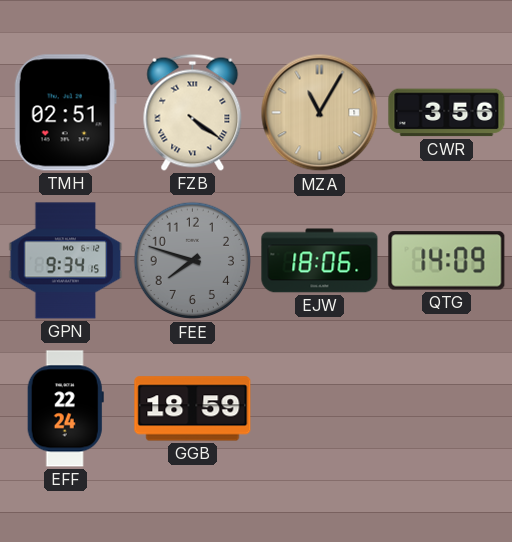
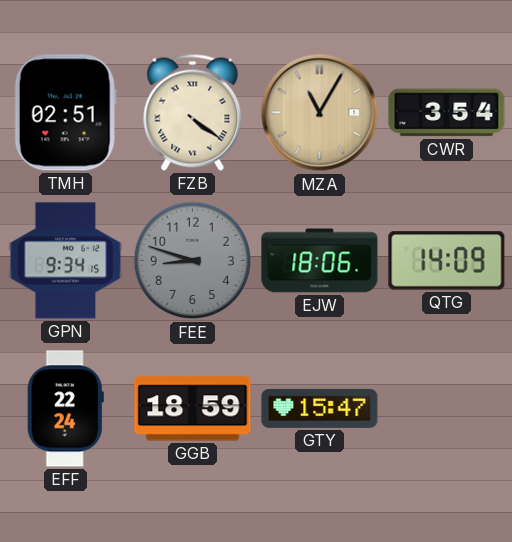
CWR: 3:56 -> 3:54
FEE: 7:48 -> 8:48
GTY: none -> 15:47
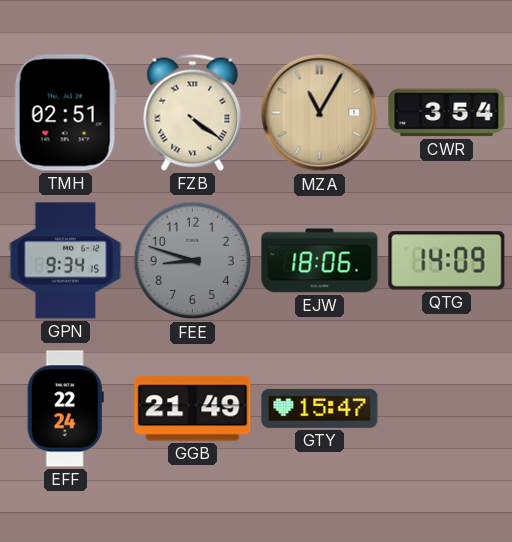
GGB: 18:59 -> 21:49
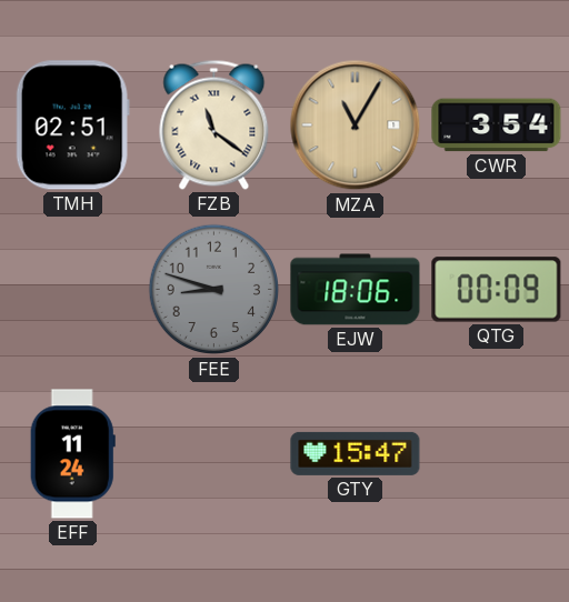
FZB: 4:21 -> 11:21
GPN: 9:34 -> none
QTG: 14:09 -> 00:09
EFF: 22:24 -> 11:24
GGB: 21:49 -> none
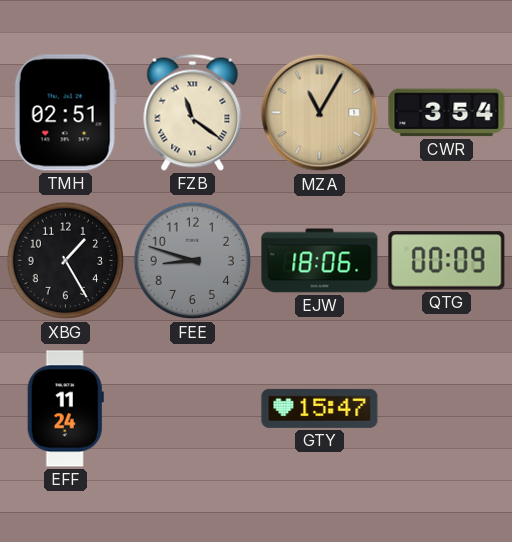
XBG: none -> 1:25
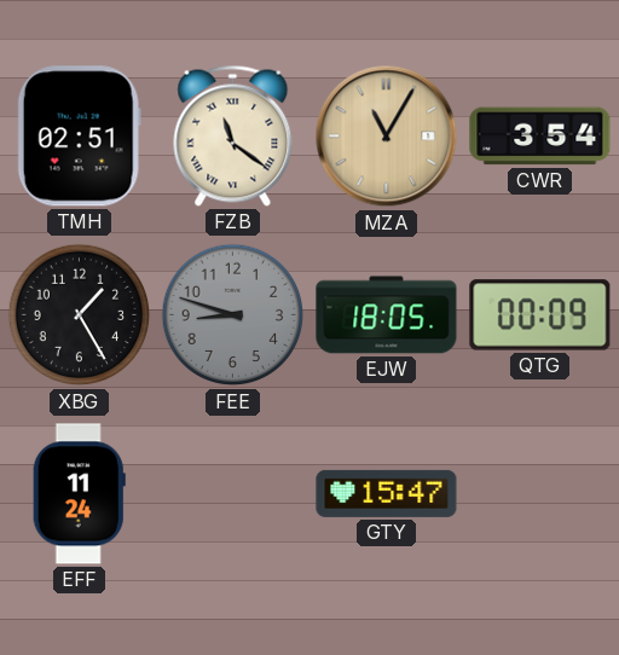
EJW: 18:06 -> 18:05
